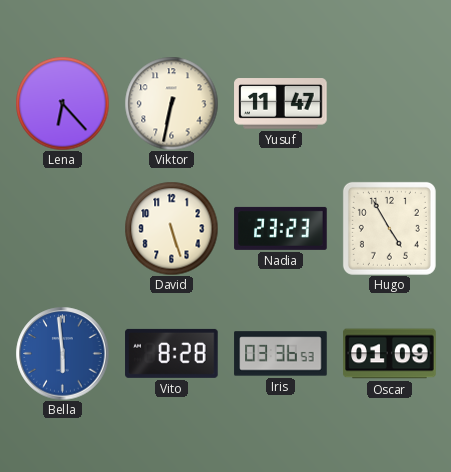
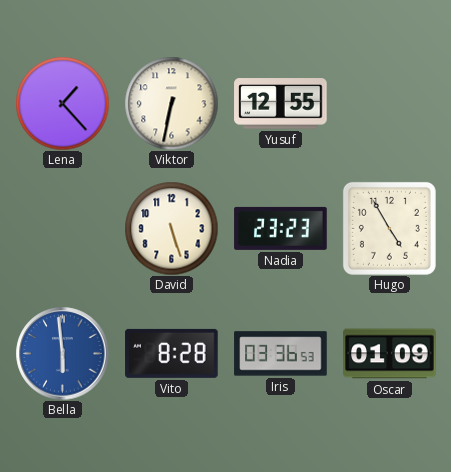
Lena: 6:23 -> 1:23
Yusuf: 11:47 -> 12:55
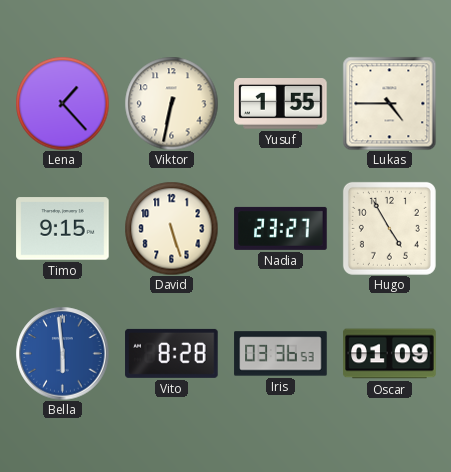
Yusuf: 12:55 -> 1:55
Lukas: none -> 4:45
Timo: none -> 9:15
Nadia: 23:23 -> 23:27
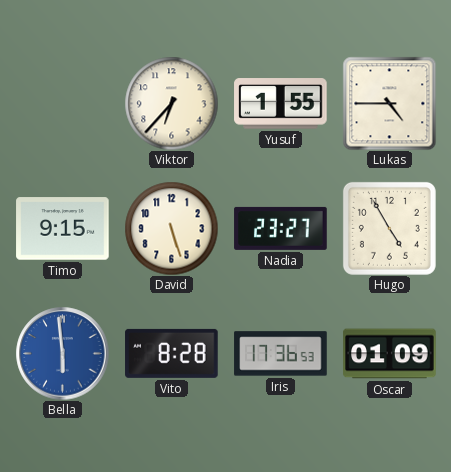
Lena: 1:23 -> none
Viktor: 6:32 -> 6:37
Iris: 03:36 -> 17:36
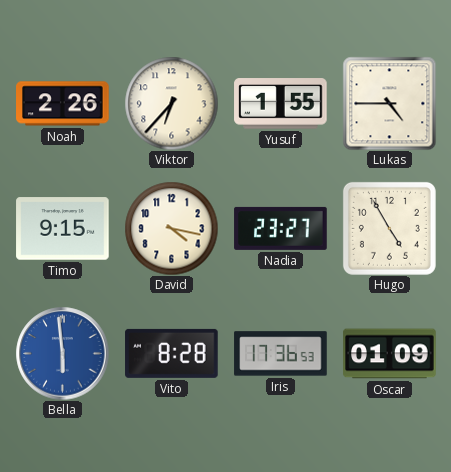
Noah: none -> 2:26
David: 5:27 -> 4:17
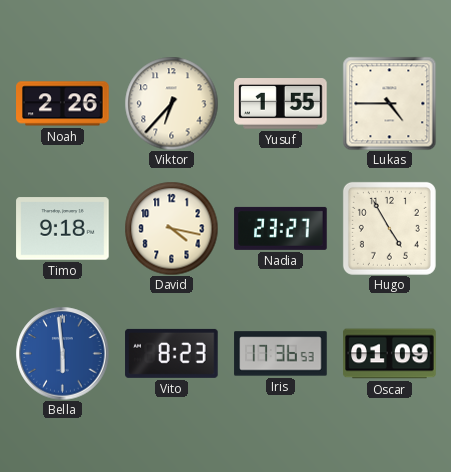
Timo: 9:15 -> 9:18
Vito: 8:28 -> 8:23
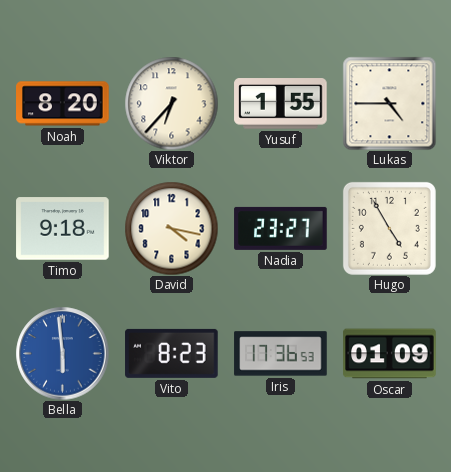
Noah: 2:26 -> 8:20
